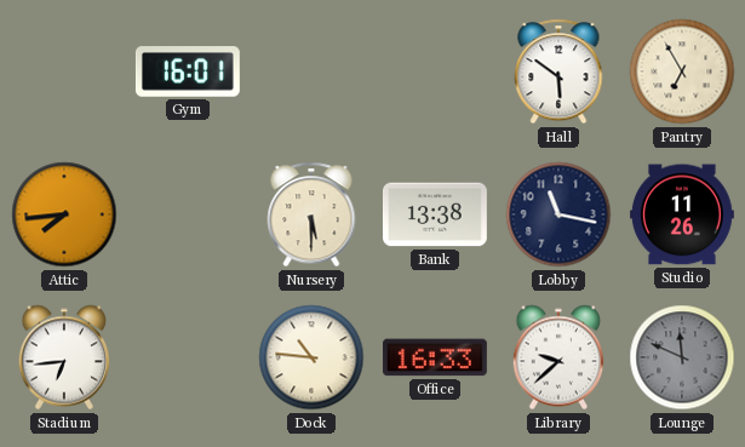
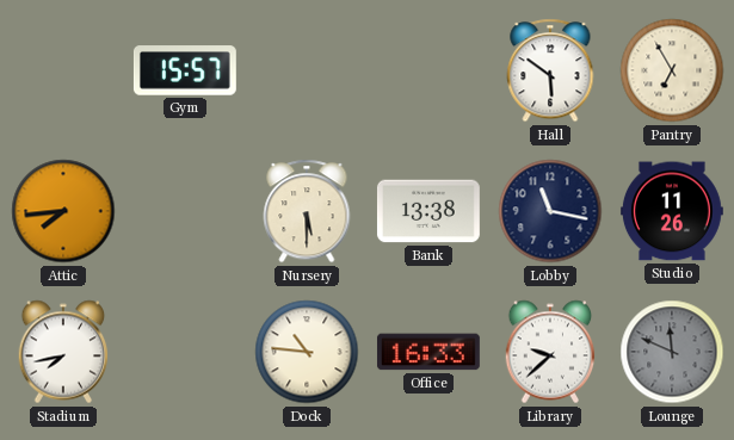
Gym: 16:01 -> 15:57
Stadium: 6:44 -> 7:43
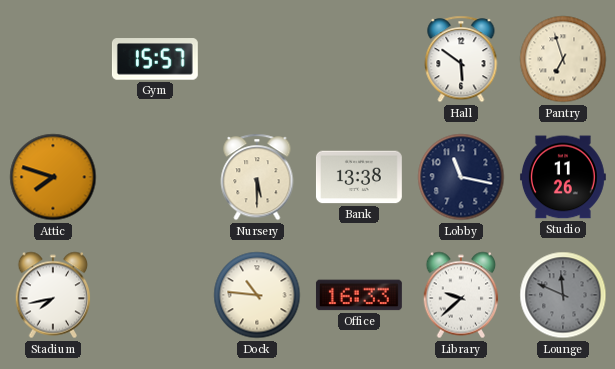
Pantry: 6:55 -> 6:57
Attic: 7:44 -> 7:48
